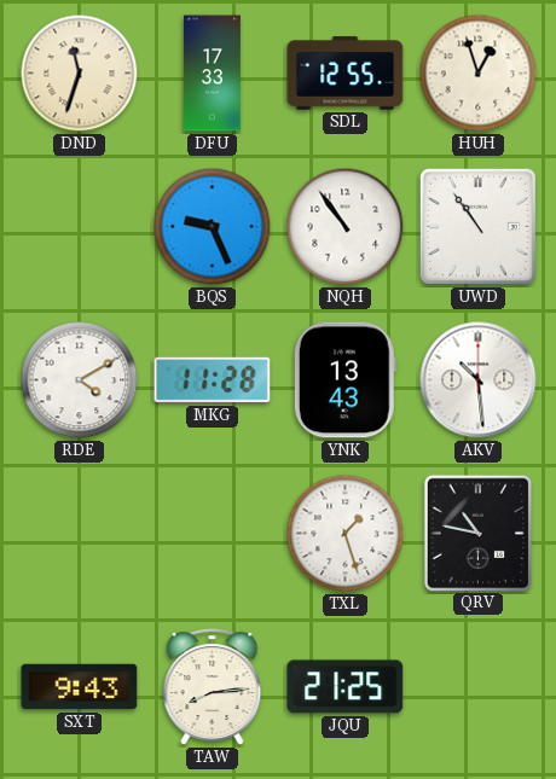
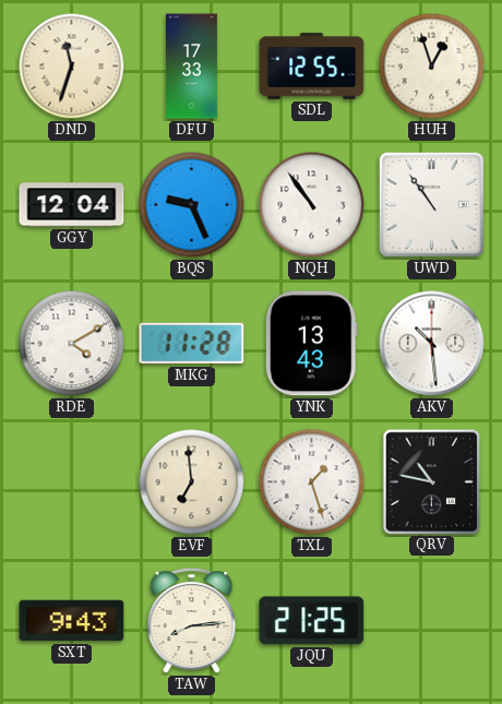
GGY: none -> 12:04
EVF: none -> 6:59
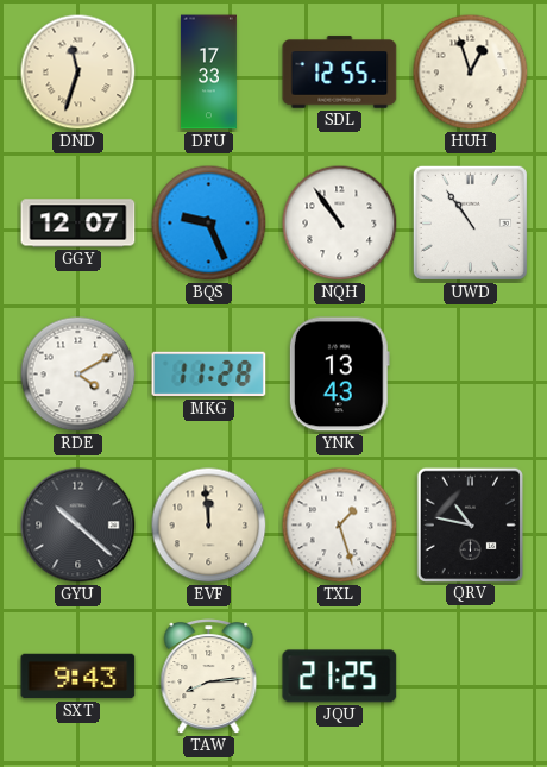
GGY: 12:04 -> 12:07
AKV: 10:29 -> none
GYU: none -> 10:22
EVF: 6:59 -> 11:59
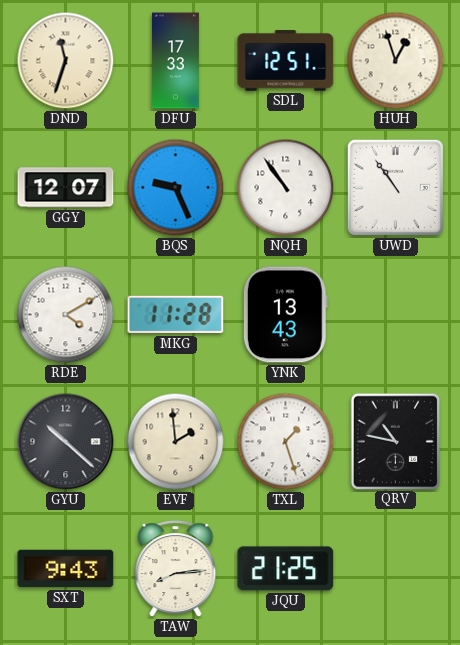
SDL: 12:55 -> 12:51
EVF: 11:59 -> 1:59
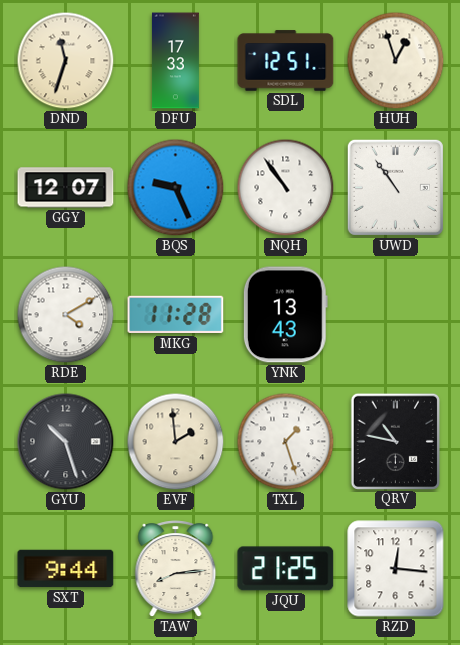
GYU: 10:22 -> 10:27
SXT: 9:43 -> 9:44
RZD: none -> 12:16
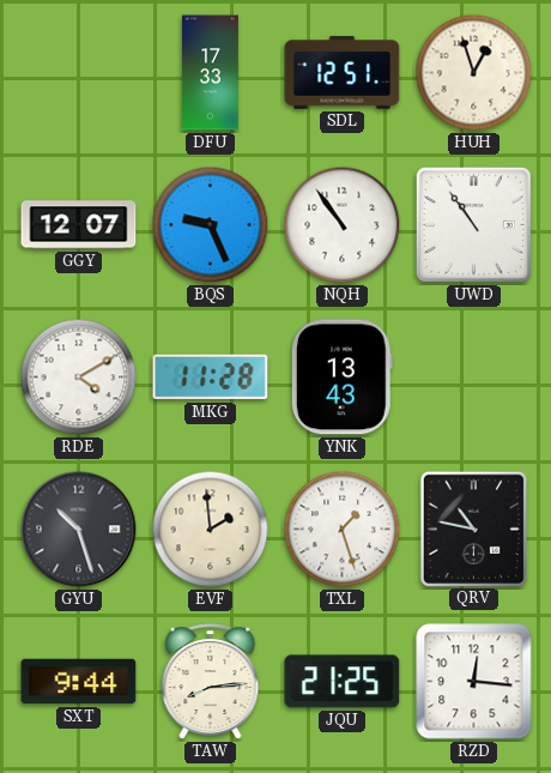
DND: 11:33 -> none
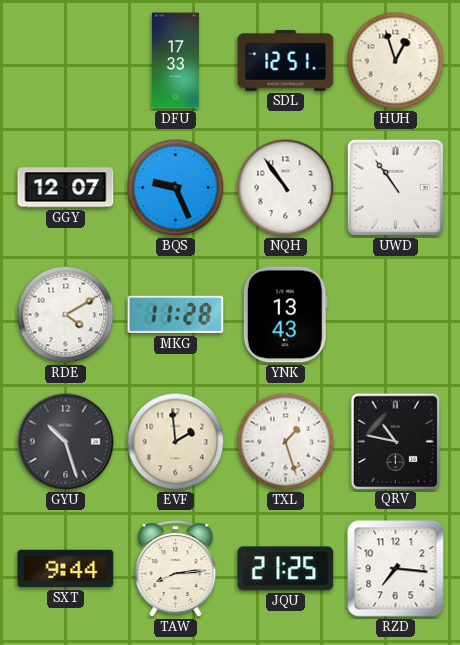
RZD: 12:16 -> 7:16
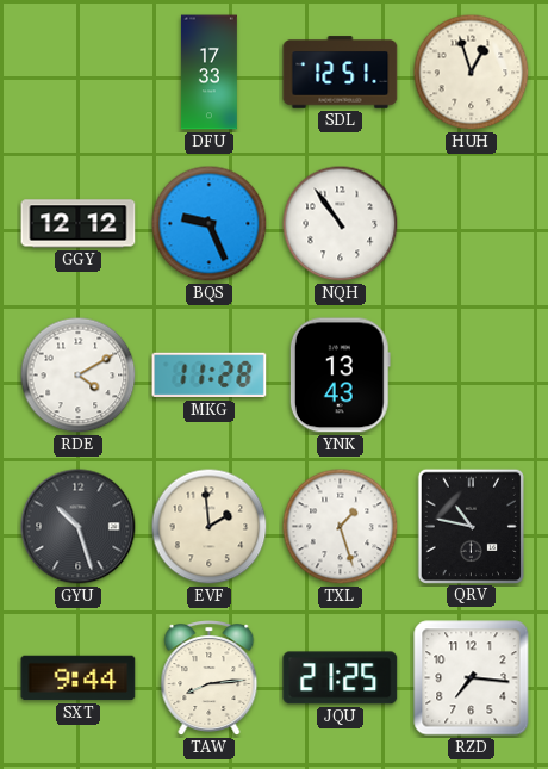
GGY: 12:07 -> 12:12
UWD: 10:54 -> none
